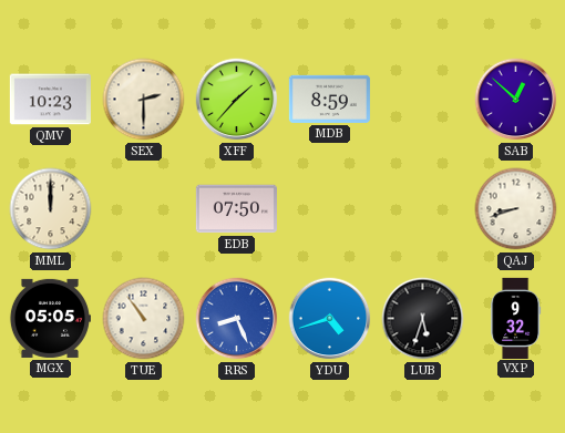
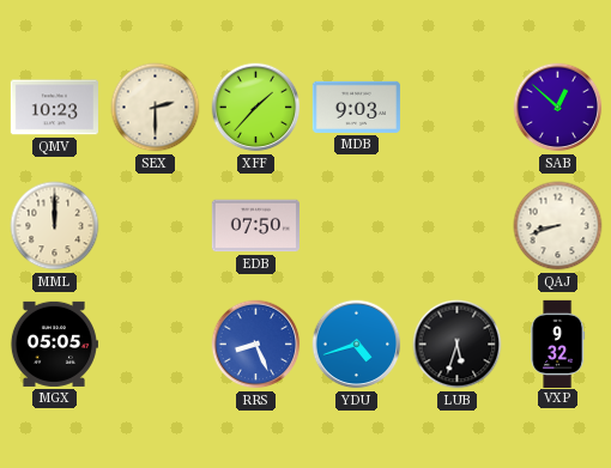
MDB: 8:59 -> 9:03
TUE: 10:54 -> none
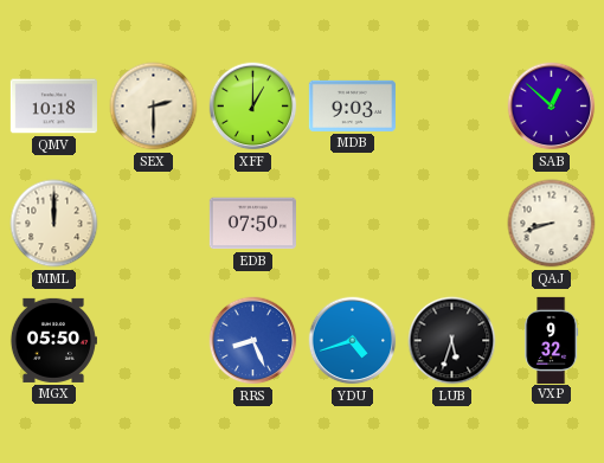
QMV: 10:23 -> 10:18
XFF: 1:37 -> 1:00
MGX: 05:05 -> 05:50
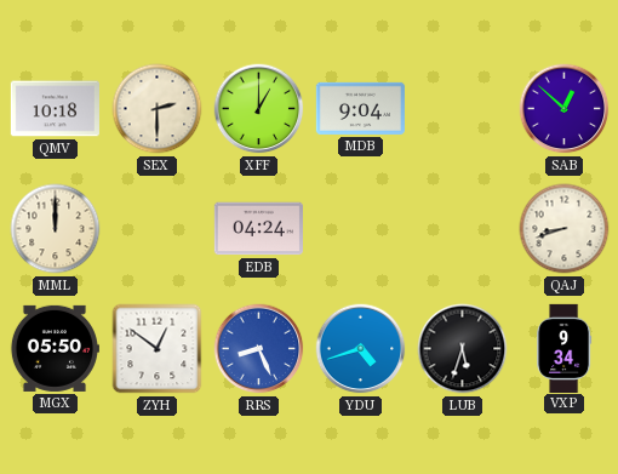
MDB: 9:03 -> 9:04
EDB: 07:50 -> 04:24
ZYH: none -> 12:51
VXP: 9:32 -> 9:34
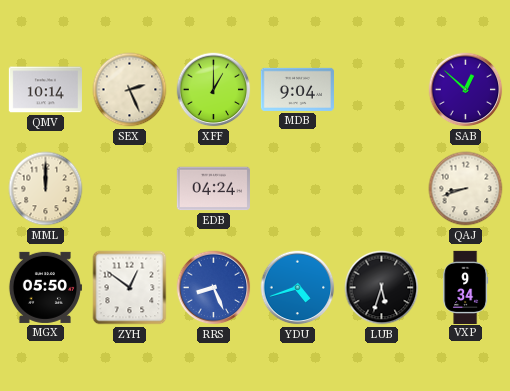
QMV: 10:18 -> 10:14
SEX: 2:30 -> 2:26
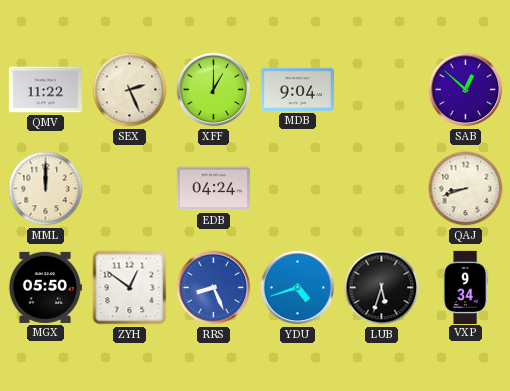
QMV: 10:14 -> 11:22
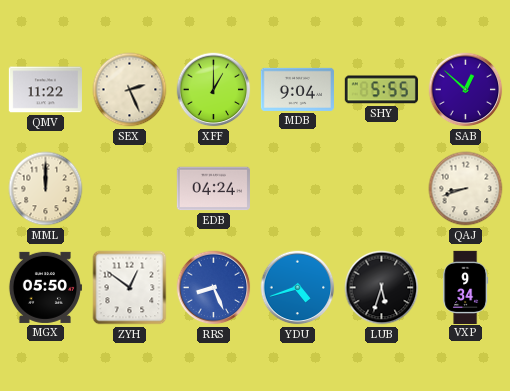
SHY: none -> 5:55
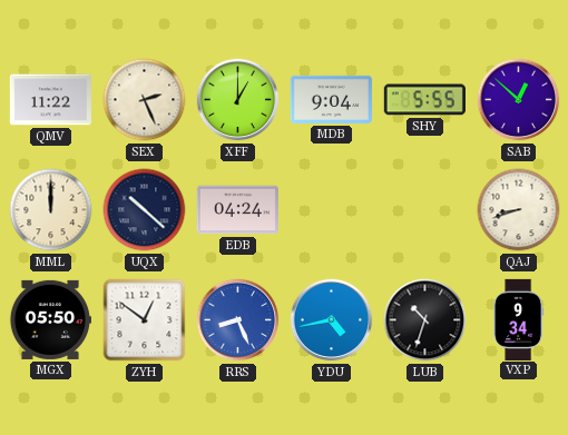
UQX: none -> 10:22
YDU: 4:42 -> 4:43
LUB: 5:33 -> 10:33
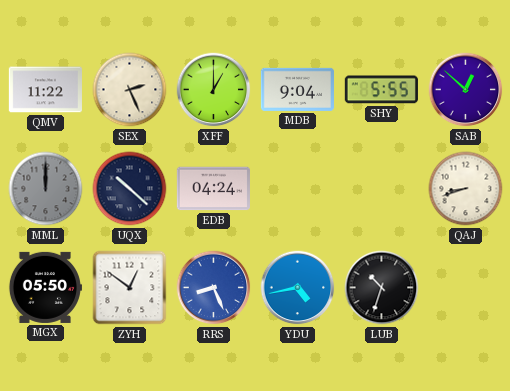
MML dial: cream -> grey
VXP: 9:34 -> none
